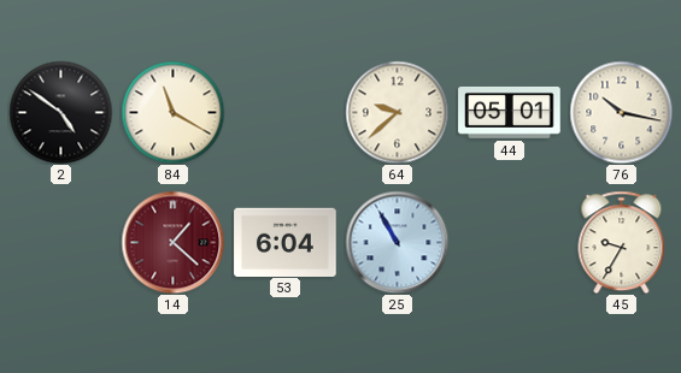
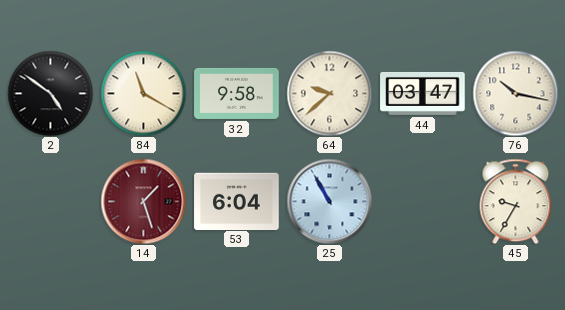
32: none -> 9:58
44: 05:01 -> 03:47
14: 1:22 -> 1:27
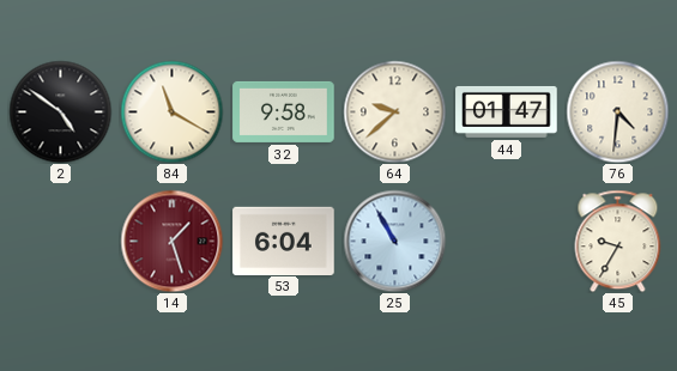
44: 03:47 -> 01:47
76: 10:17 -> 4:31
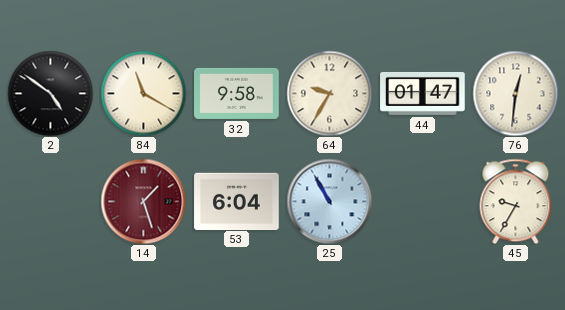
64: 9:38 -> 9:35
76: 4:31 -> 12:31
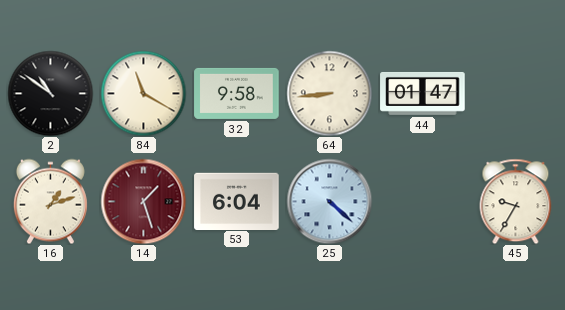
2: 4:51 -> 10:51
64: 9:35 -> 8:44
76: 12:31 -> none
16: none -> 1:12
25: 10:55 -> 4:22
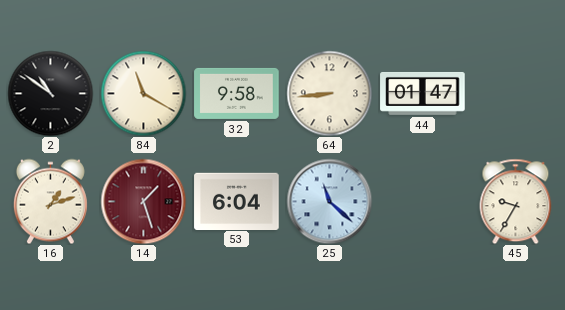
25: 4:22 -> 11:22
